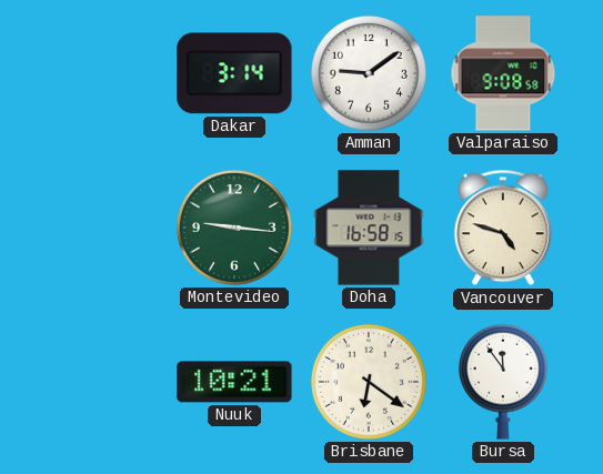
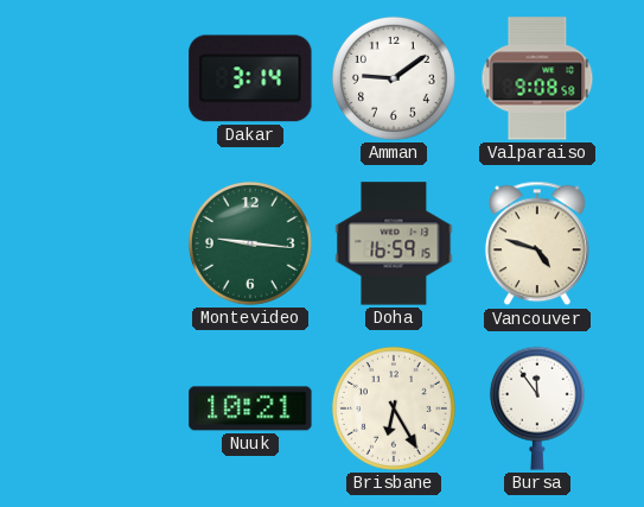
Doha: 16:58 -> 16:59
Brisbane: 6:21 -> 6:25
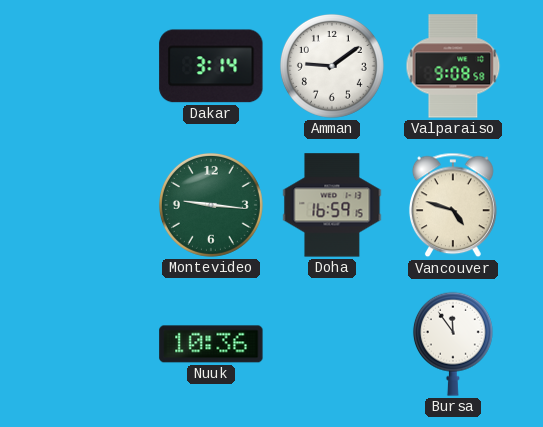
Nuuk: 10:21 -> 10:36
Brisbane: 6:25 -> none
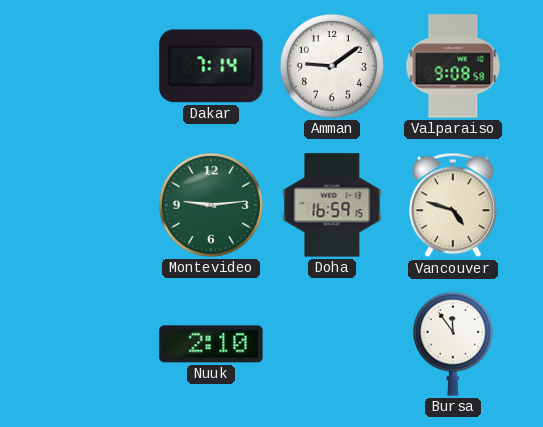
Dakar: 3:14 -> 7:14
Montevideo: 9:16 -> 9:14
Nuuk: 10:36 -> 2:10
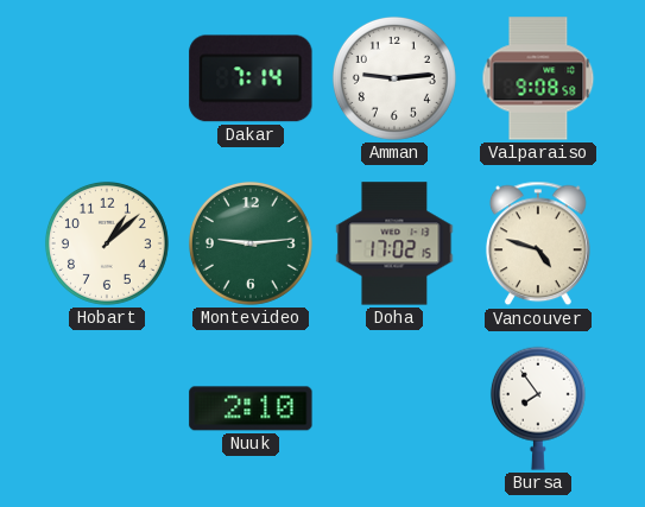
Amman: 9:09 -> 9:14
Hobart: none -> 1:08
Doha: 16:59 -> 17:02
Bursa: 11:54 -> 7:54
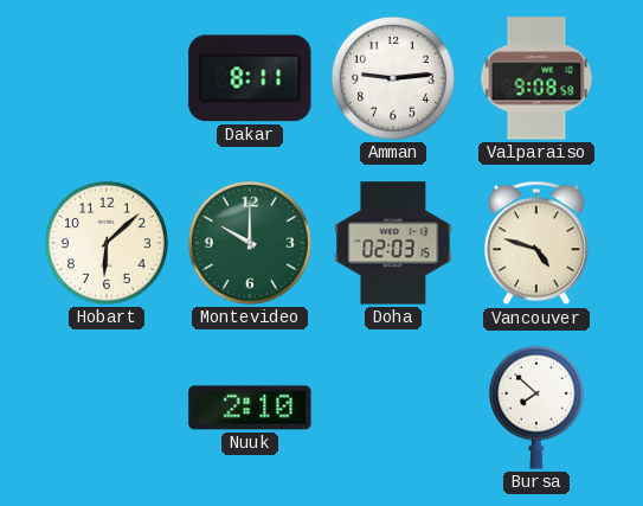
Dakar: 7:14 -> 8:11
Hobart: 1:08 -> 6:08
Montevideo: 9:14 -> 10:00
Doha: 17:02 -> 02:03
Bursa: 7:54 -> 7:52
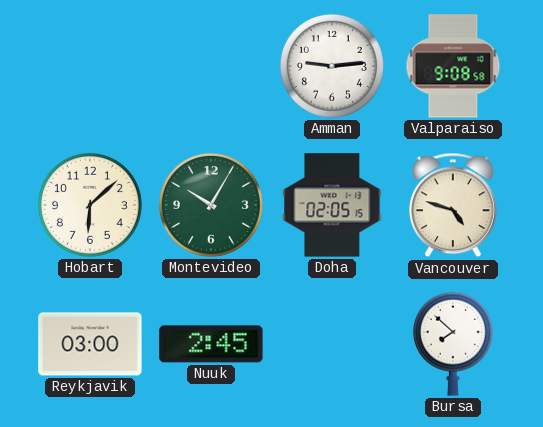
Dakar: 8:11 -> none
Montevideo: 10:00 -> 10:05
Doha: 02:03 -> 02:05
Reykjavik: none -> 03:00
Nuuk: 2:10 -> 2:45
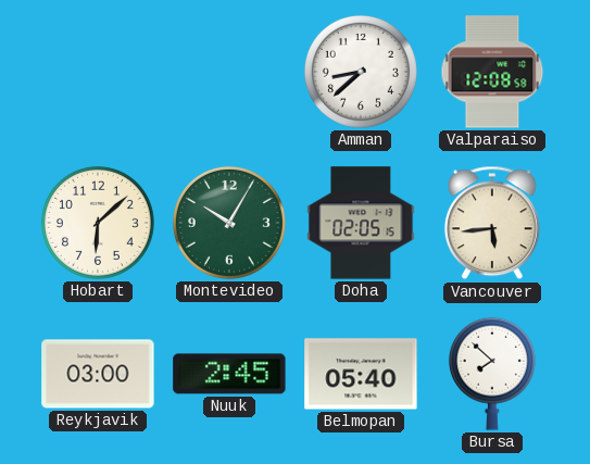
Amman: 9:14 -> 8:38
Valparaiso: 9:08 -> 12:08
Vancouver: 4:48 -> 5:44
Belmopan: none -> 05:40
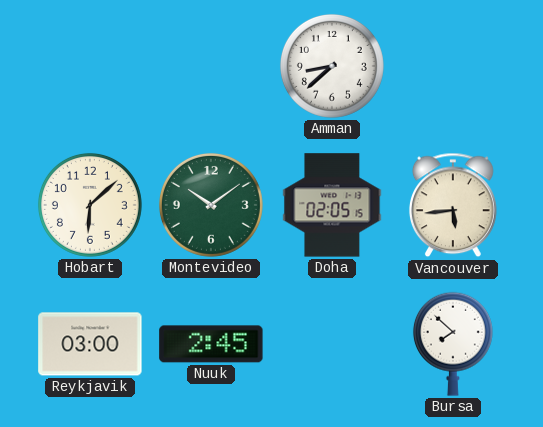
Valparaiso: 12:08 -> none
Montevideo: 10:05 -> 10:09
Belmopan: 05:40 -> none
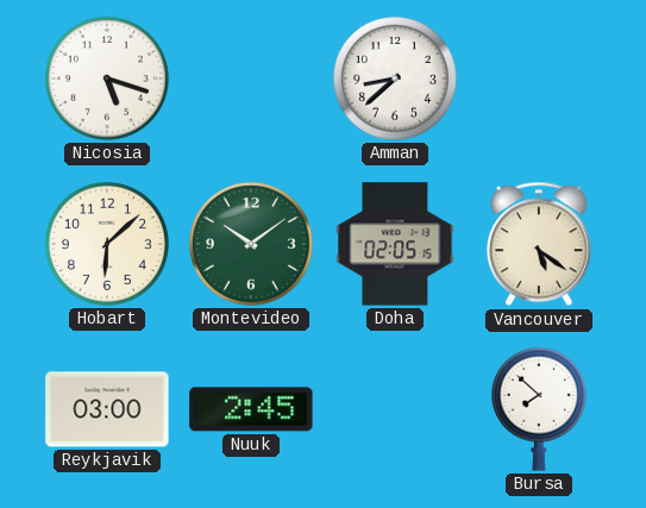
Nicosia: none -> 5:18
Vancouver: 5:44 -> 5:21
